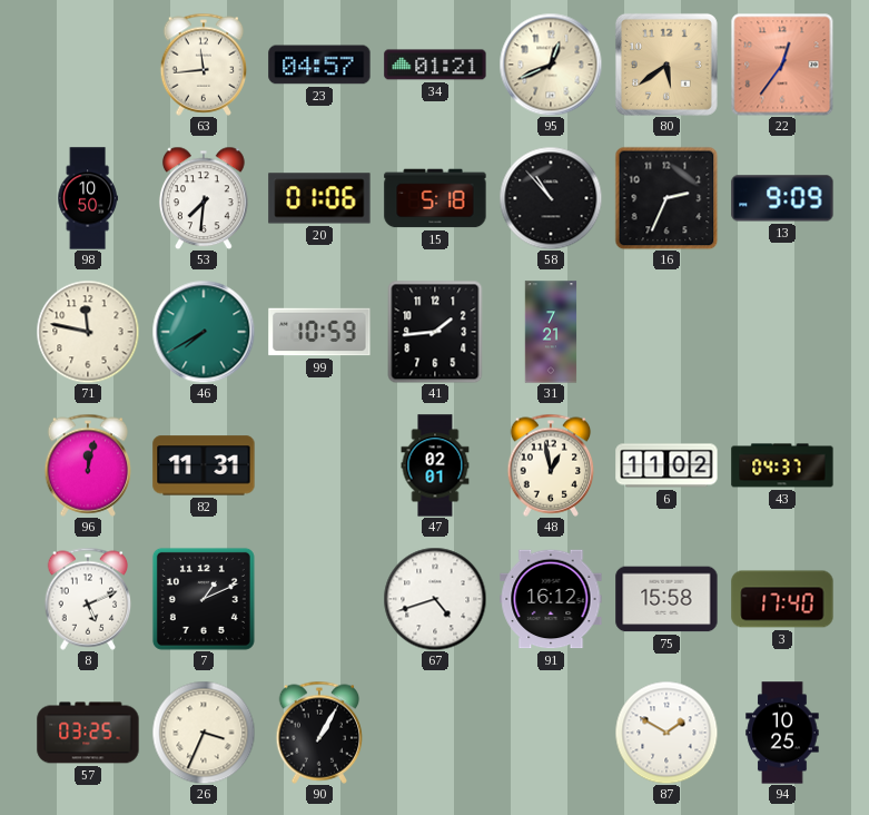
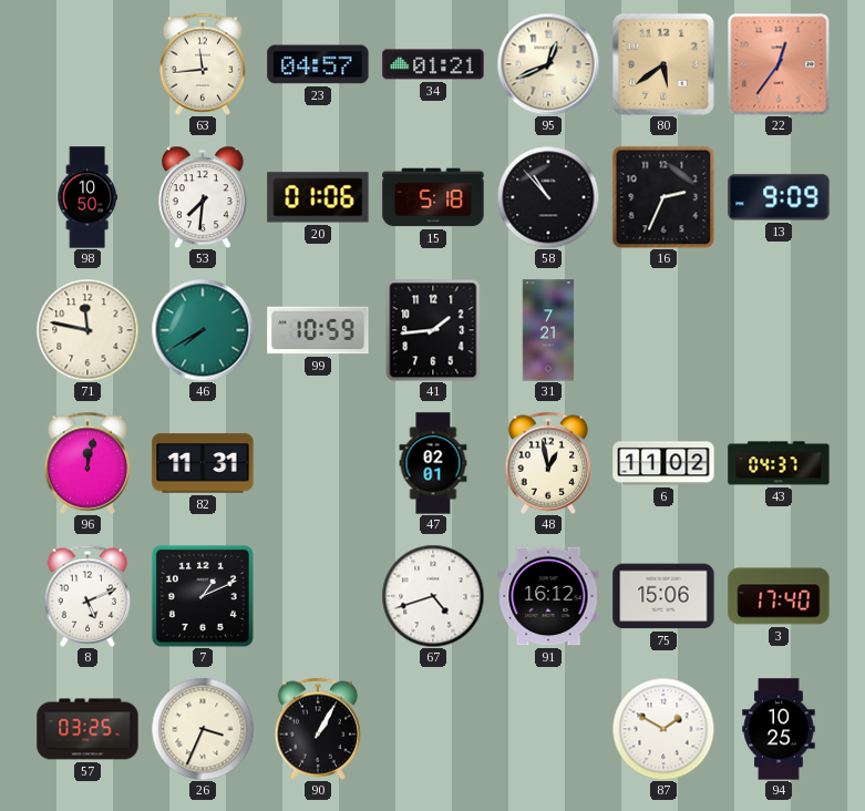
75: 15:58 -> 15:06
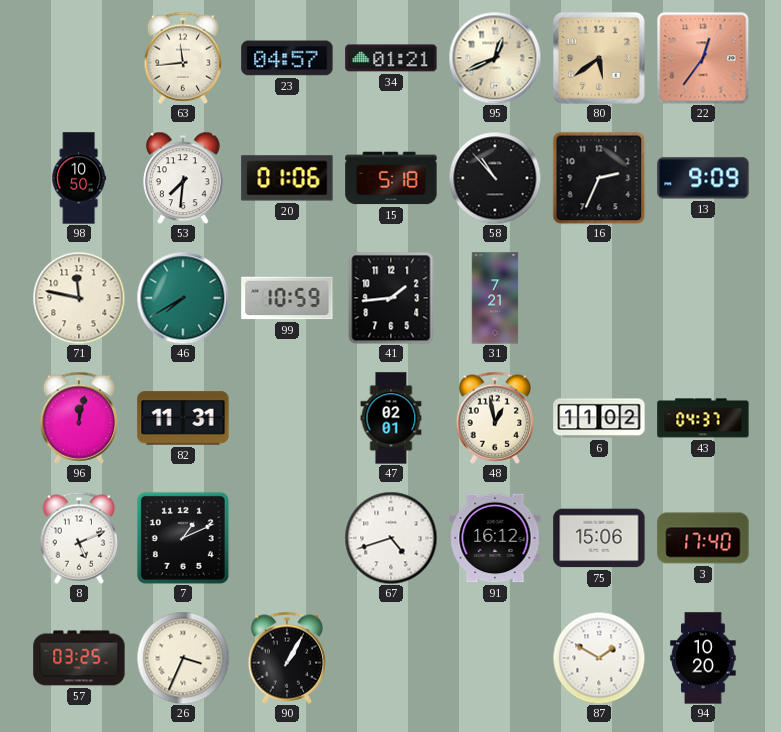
94: 10:25 -> 10:20
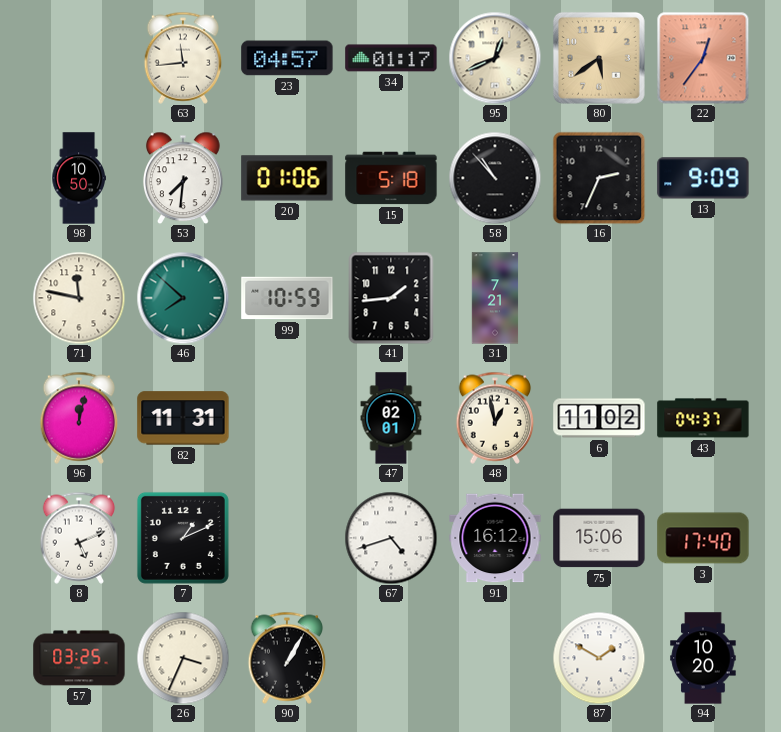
34: 01:21 -> 01:17
46: 7:40 -> 7:52
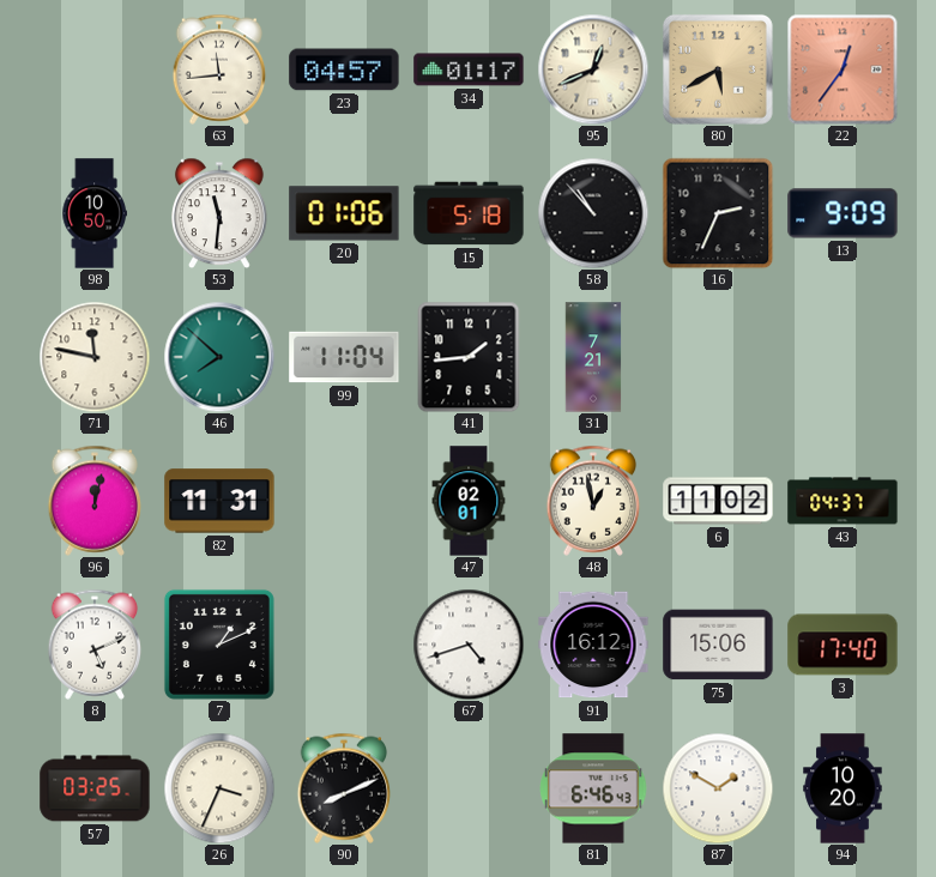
80: 5:39 -> 5:40
53: 7:31 -> 11:31
99: 10:59 -> 11:04
90: 1:05 -> 8:11
81: none -> 6:46
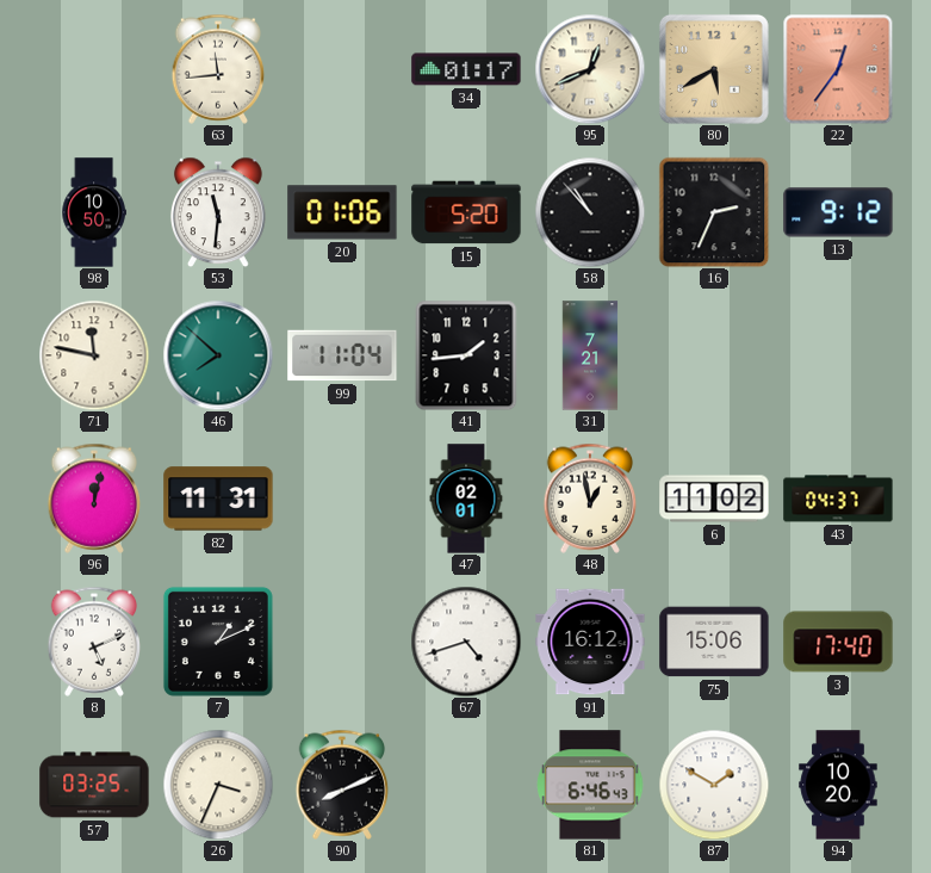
23: 04:57 -> none
15: 5:18 -> 5:20
13: 9:09 -> 9:12
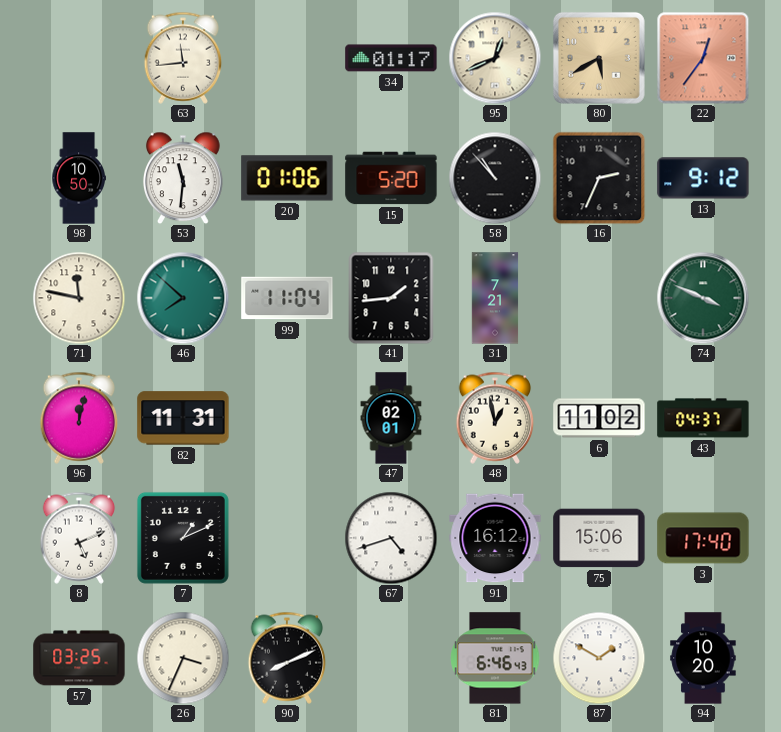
74: none -> 3:49
